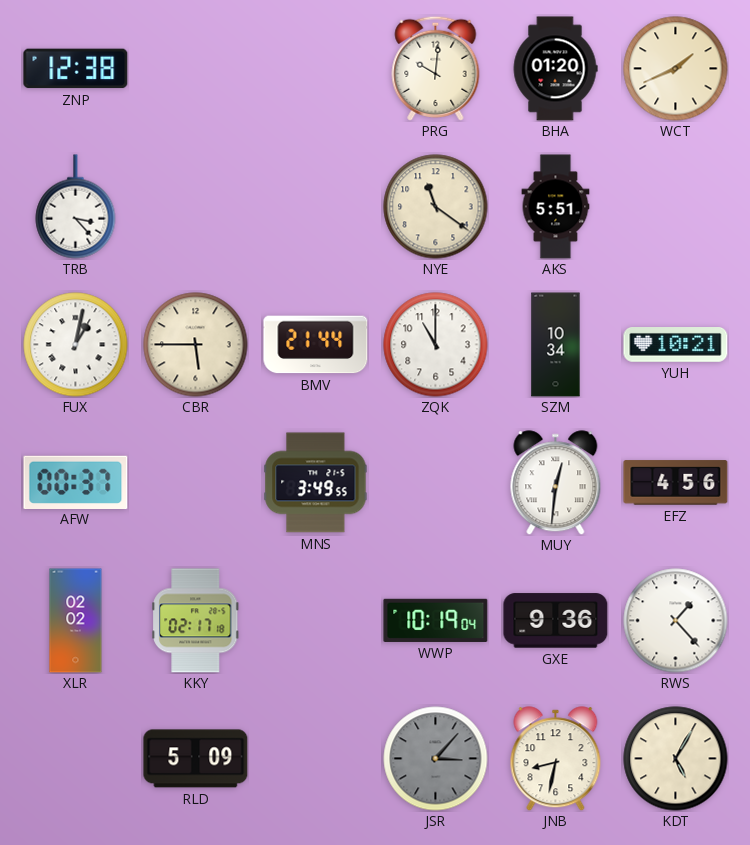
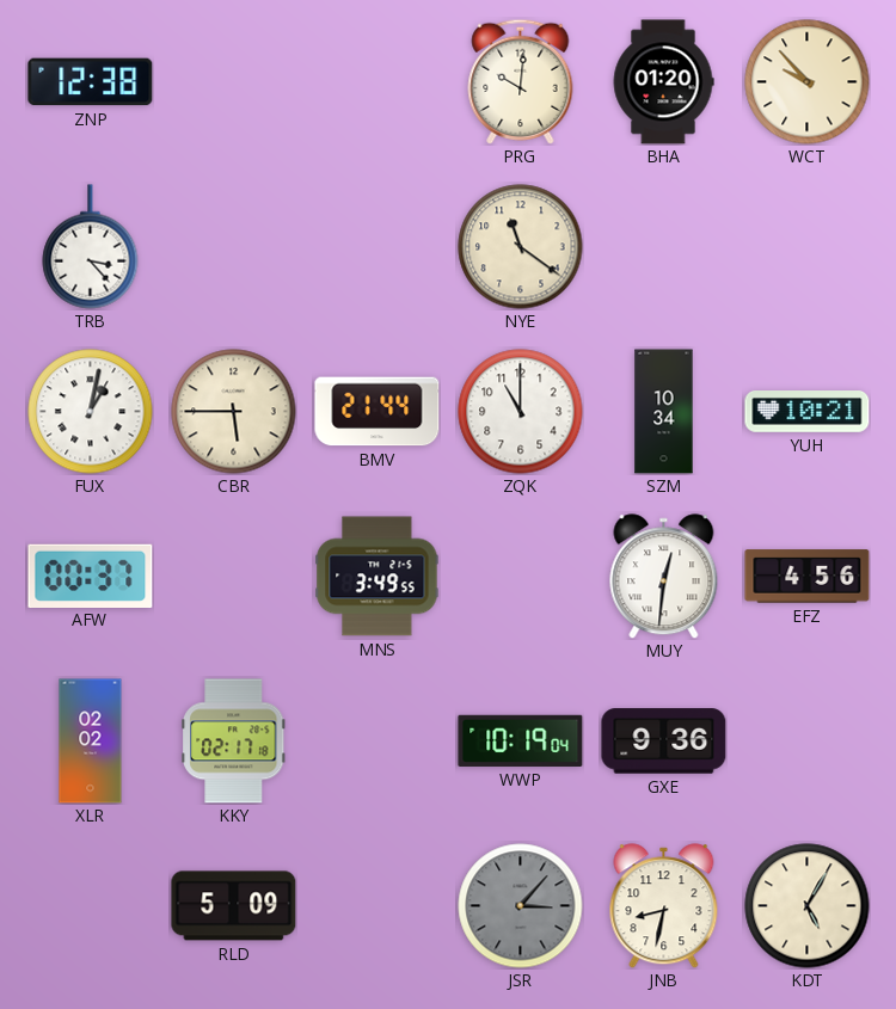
WCT: 1:41 -> 9:53
AKS: 5:51 -> none
RWS: 1:23 -> none
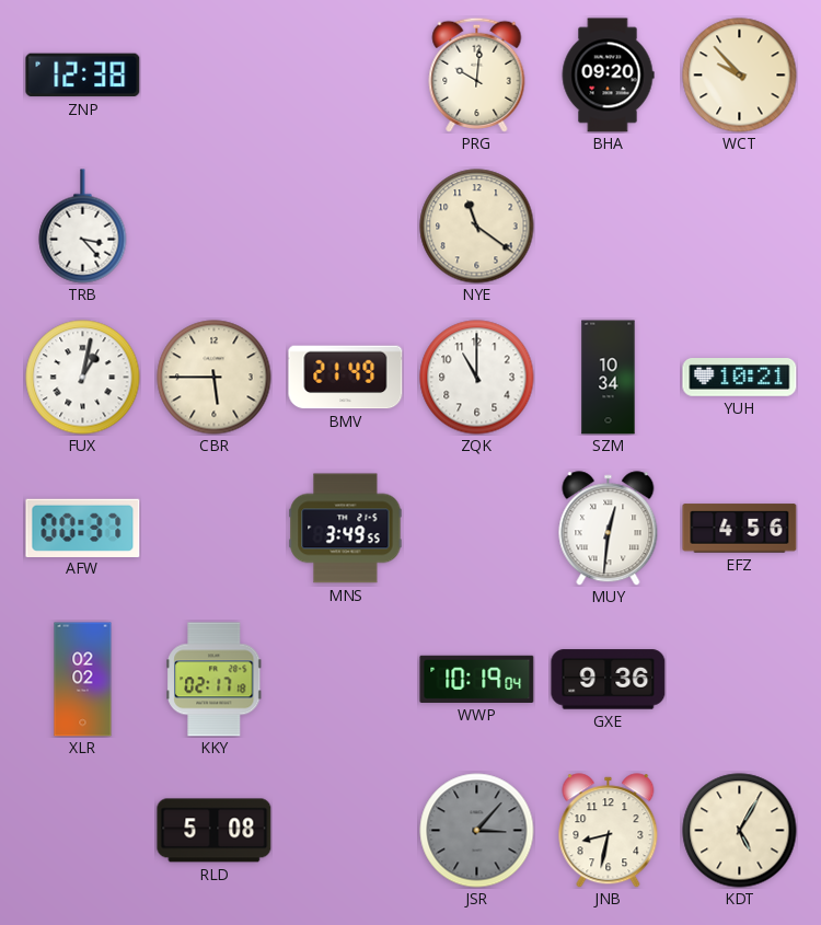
BHA: 01:20 -> 09:20
BMV: 21:44 -> 21:49
RLD: 5:09 -> 5:08
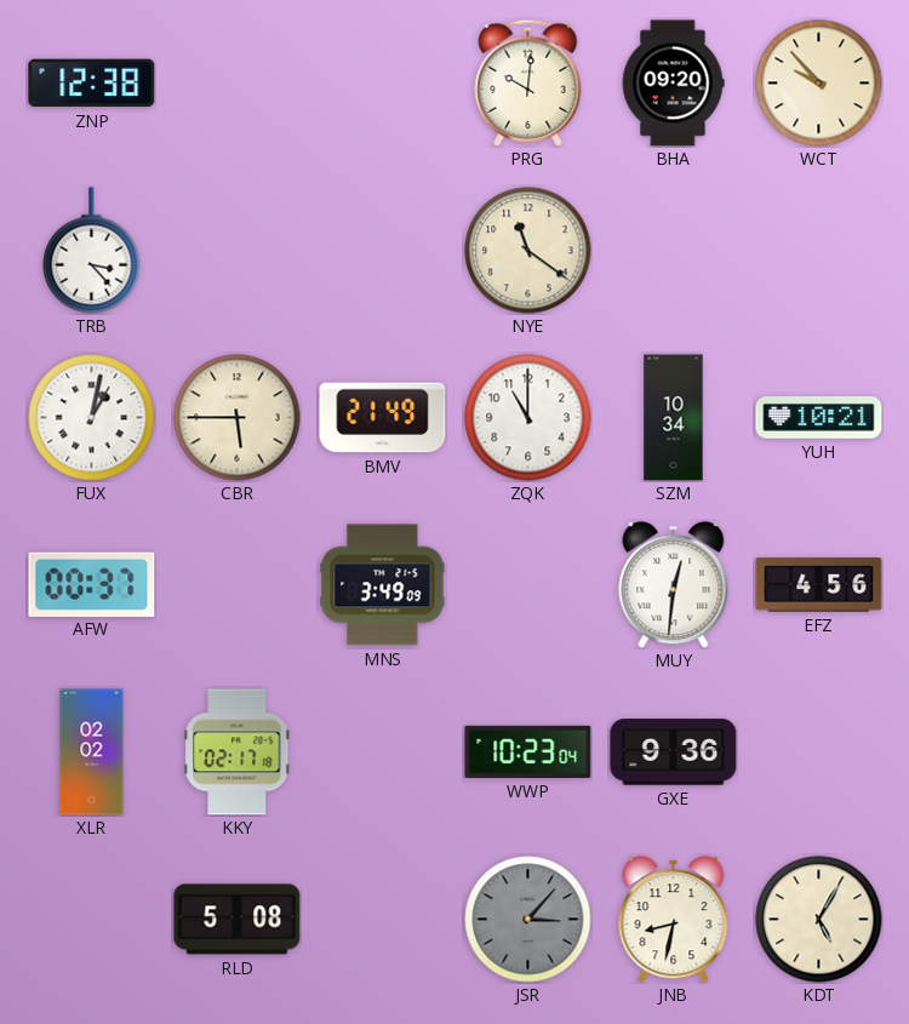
MNS: 3:49:55 -> 3:49:09
WWP: 10:19 -> 10:23
